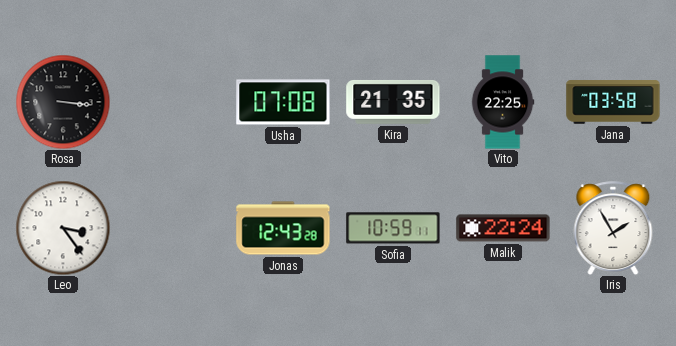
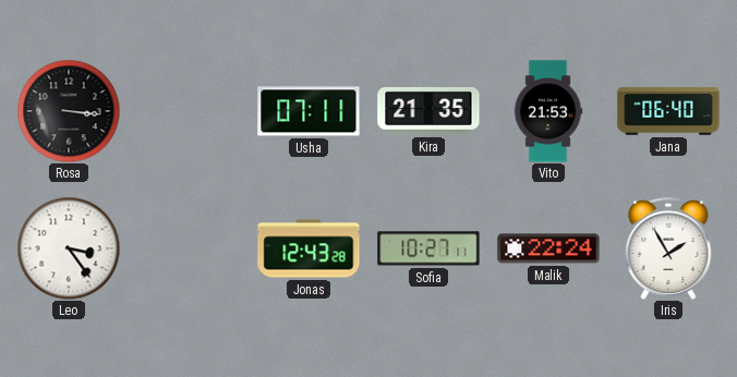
Usha: 07:08 -> 07:11
Vito: 22:25 -> 21:53
Jana: 03:58 -> 06:40
Sofia: 10:59 -> 10:27
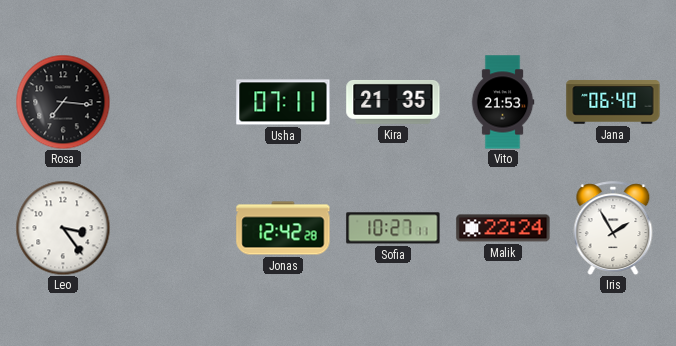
Rosa: 3:16 -> 7:16
Jonas: 12:43 -> 12:42
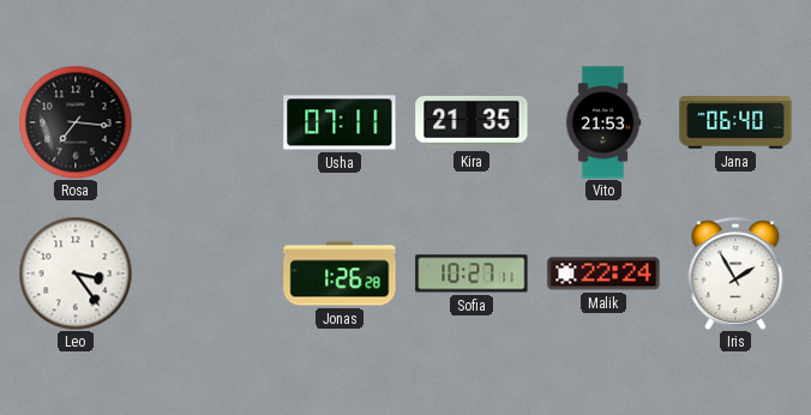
Jonas: 12:42 -> 1:26
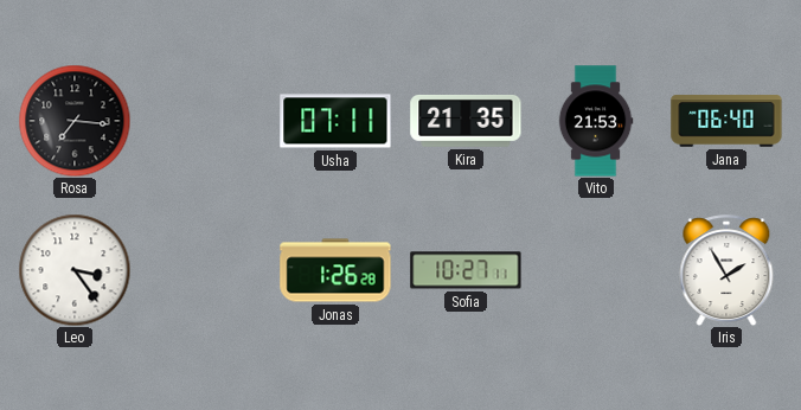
Malik: 22:24 -> none
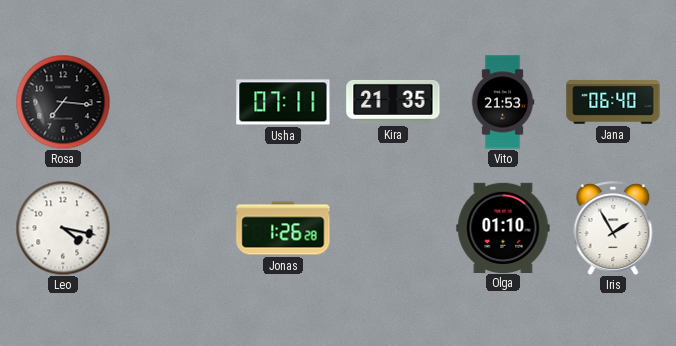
Leo: 3:24 -> 4:17
Sofia: 10:27 -> none
Olga: none -> 01:10
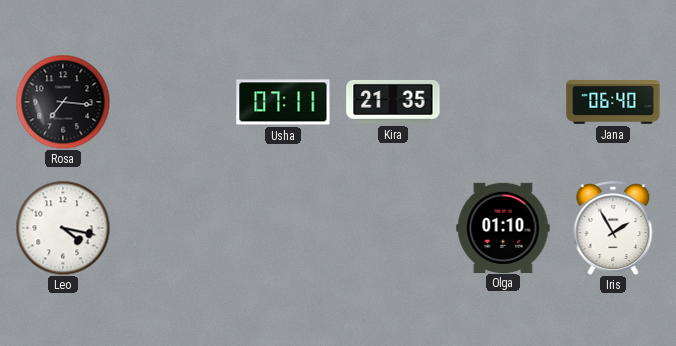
Vito: 21:53 -> none
Jonas: 1:26 -> none
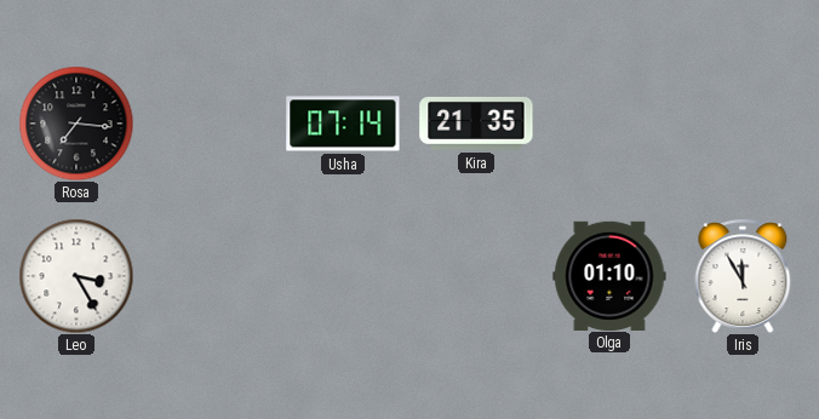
Usha: 07:11 -> 07:14
Jana: 06:40 -> none
Leo: 4:17 -> 3:25
Iris: 1:55 -> 11:55
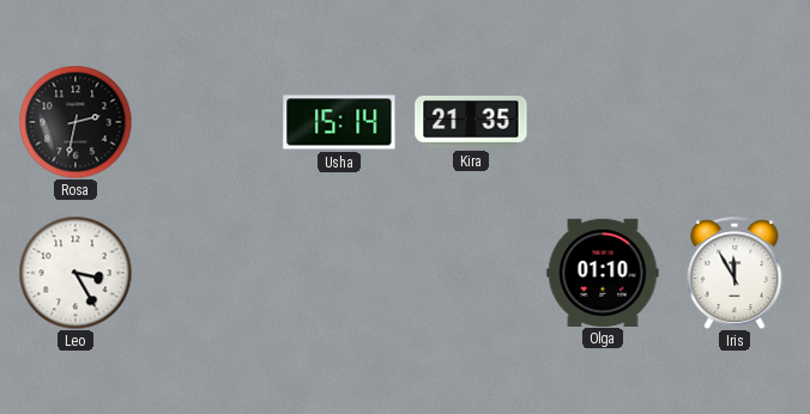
Rosa: 7:16 -> 2:32
Usha: 07:14 -> 15:14
